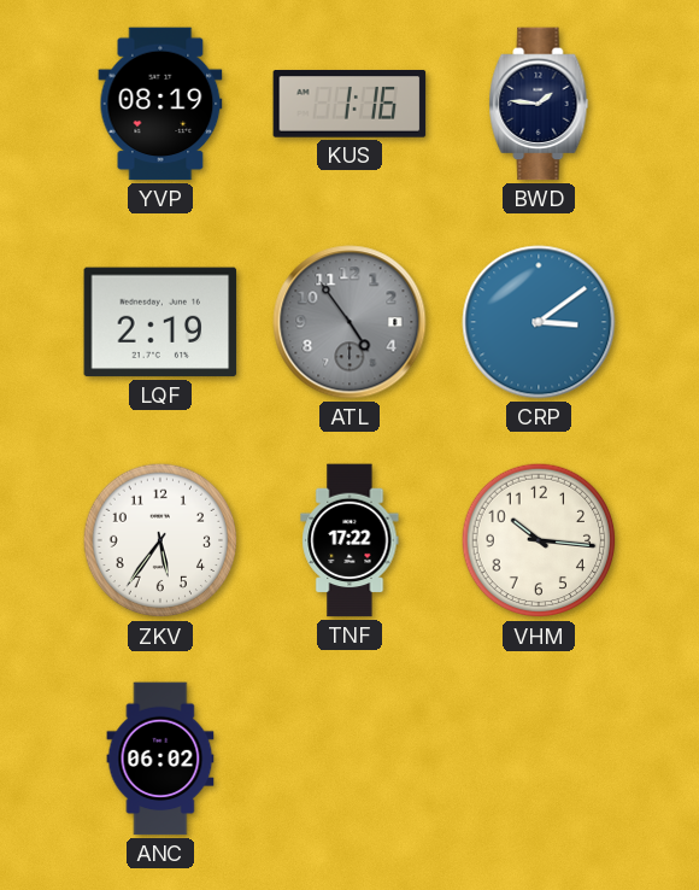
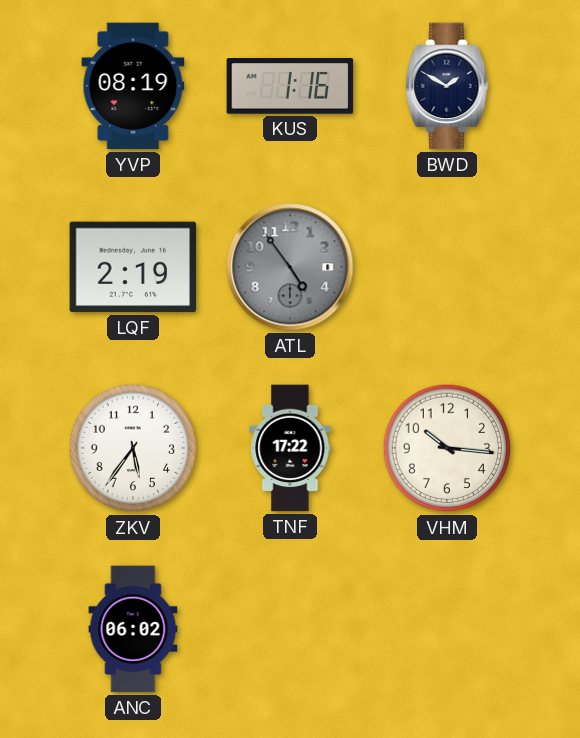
BWD: 1:46 -> 1:50
CRP: 3:09 -> none
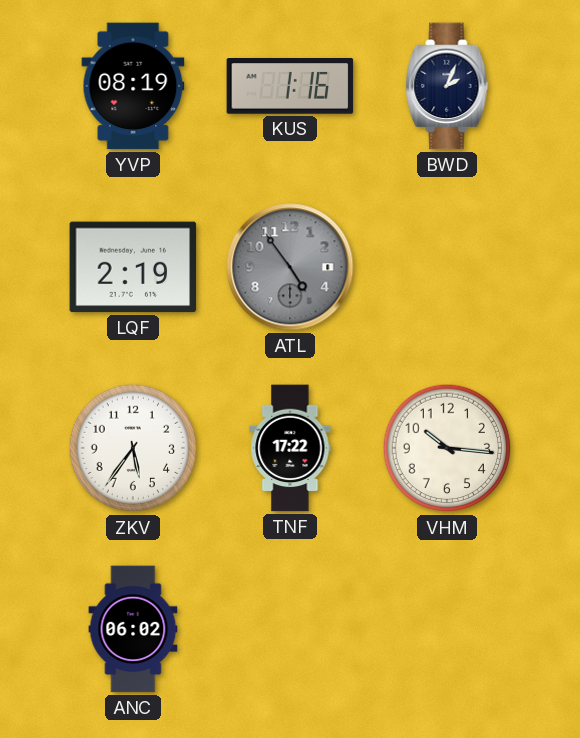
BWD: 1:50 -> 2:04
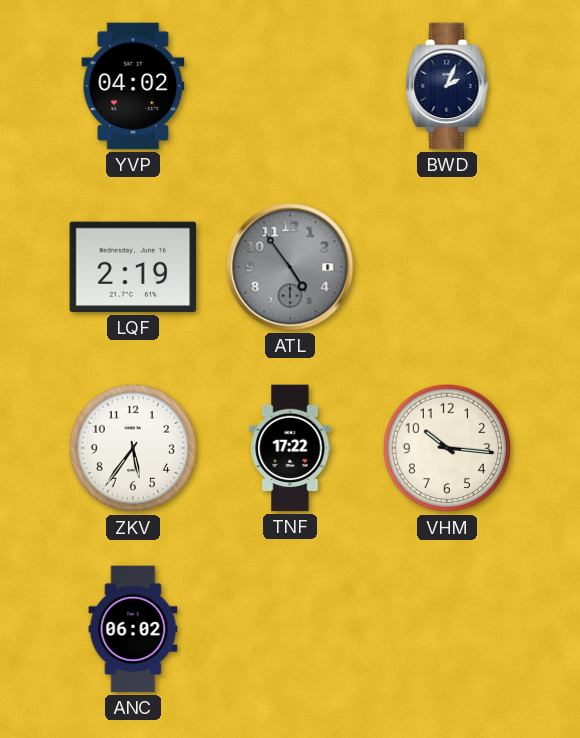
YVP: 08:19 -> 04:02
KUS: 1:16 -> none
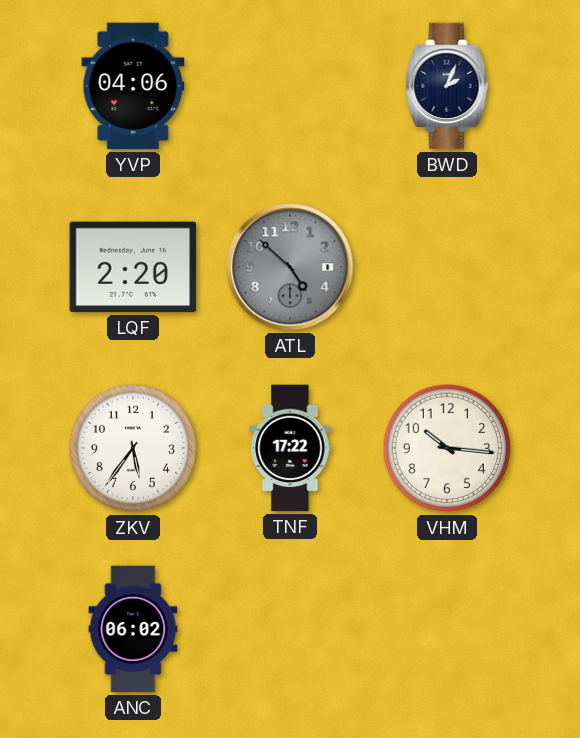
YVP: 04:02 -> 04:06
LQF: 2:19 -> 2:20
ATL: 4:54 -> 4:52
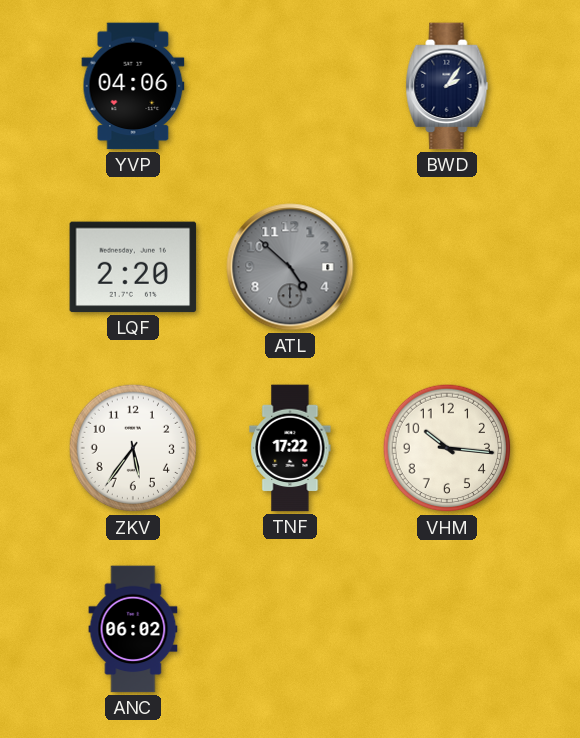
BWD: 2:04 -> 2:06
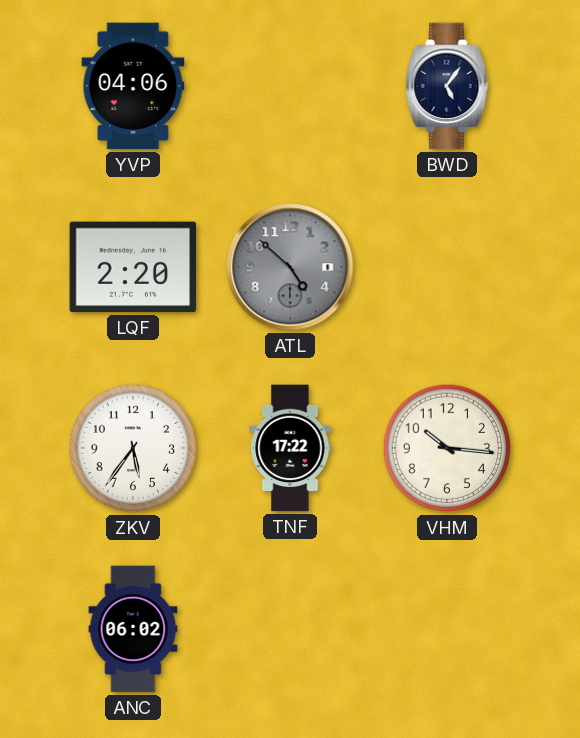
BWD: 2:06 -> 5:06
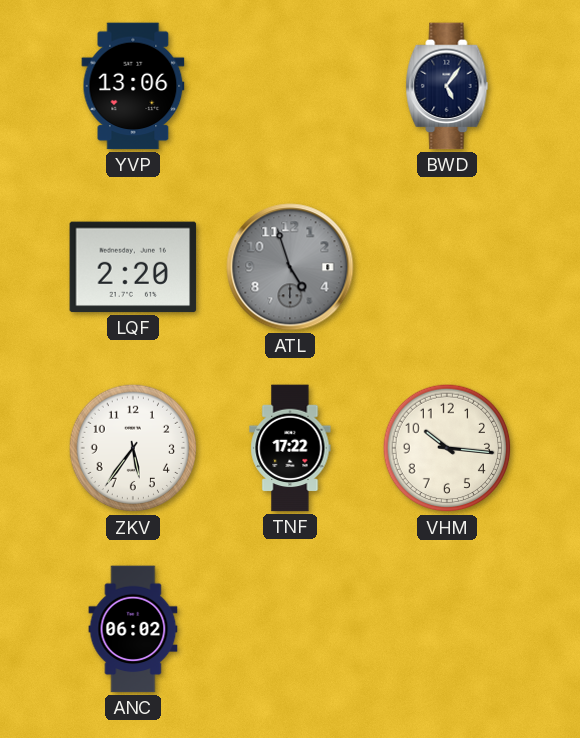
YVP: 04:06 -> 13:06
ATL: 4:52 -> 4:57
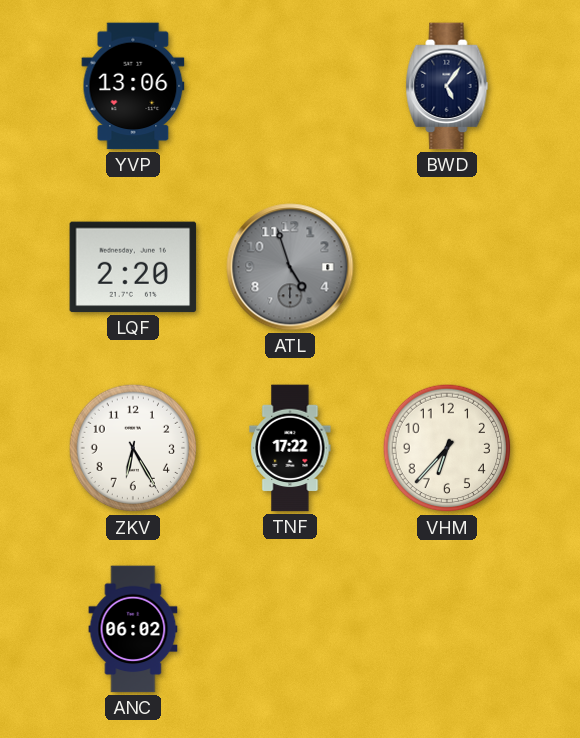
ZKV: 5:36 -> 6:25
VHM: 10:16 -> 6:37
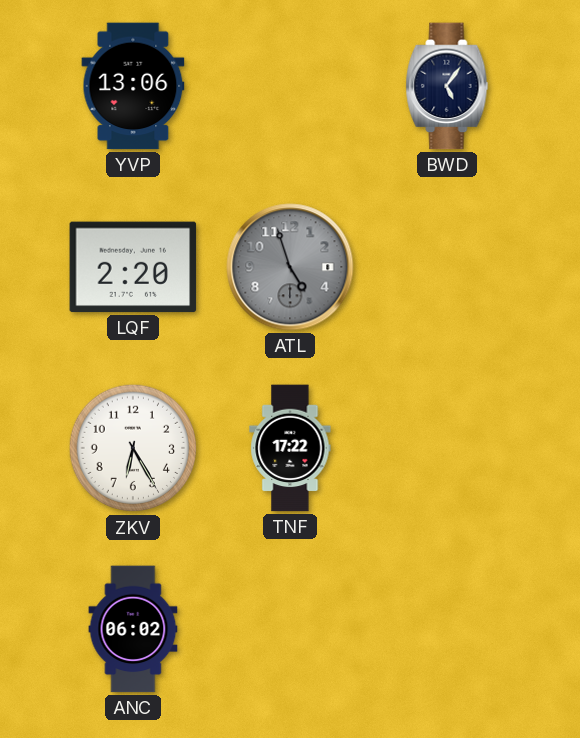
VHM: 6:37 -> none
